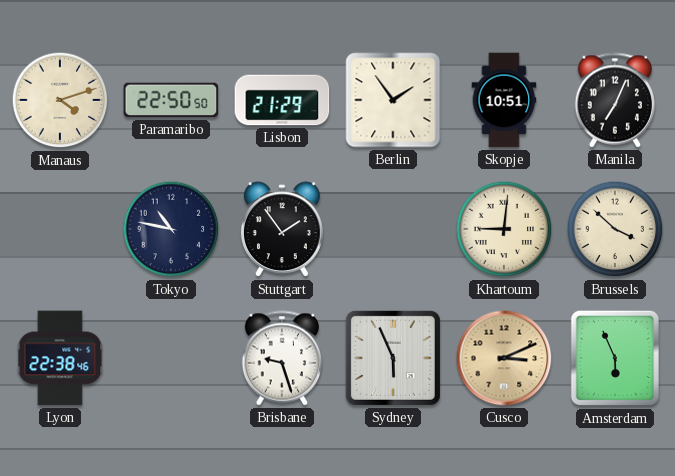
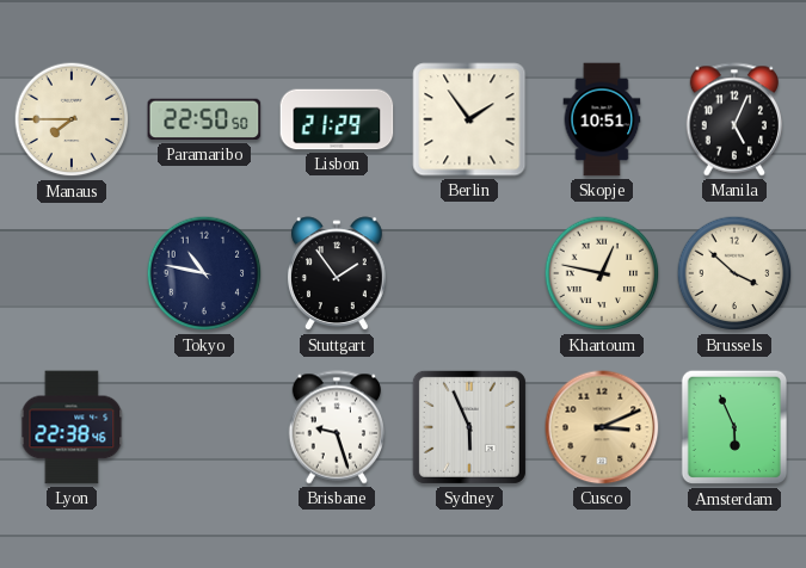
Manaus: 4:12 -> 7:45
Manila: 7:04 -> 5:04
Khartoum: 9:01 -> 12:47
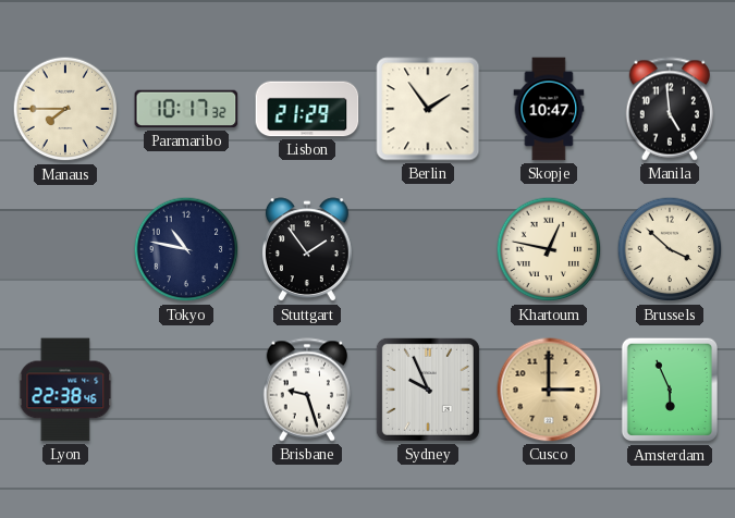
Paramaribo: 22:50 -> 10:17
Skopje: 10:51 -> 10:47
Manila: 5:04 -> 4:59
Sydney: 5:56 -> 9:56
Cusco: 3:11 -> 3:00
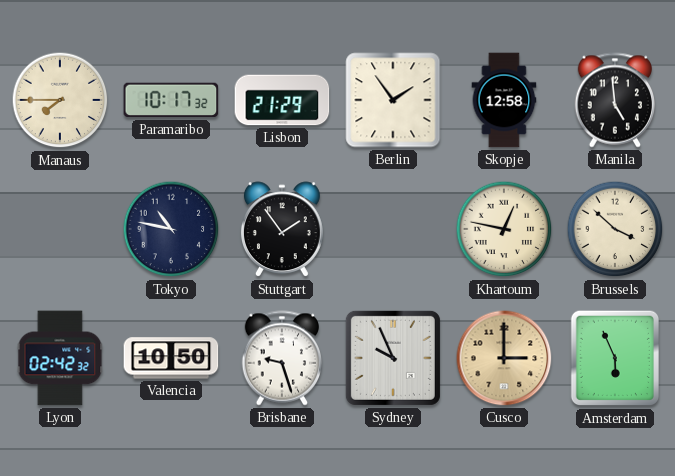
Skopje: 10:47 -> 12:58
Lyon: 22:38 -> 02:42
Valencia: none -> 10:50
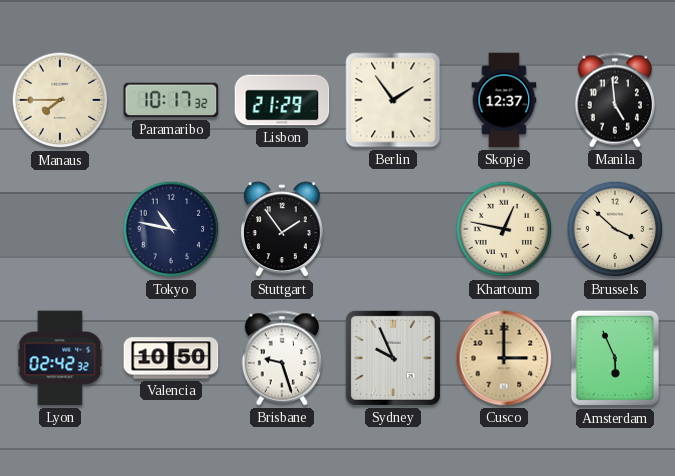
Skopje: 12:58 -> 12:37
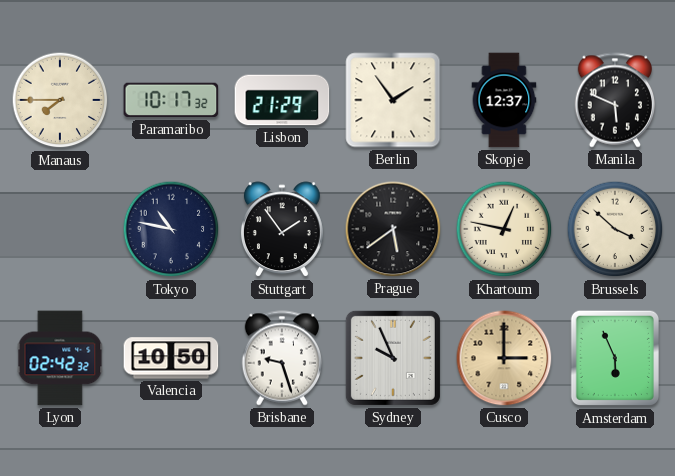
Manila: 4:59 -> 5:49
Prague: none -> 5:39
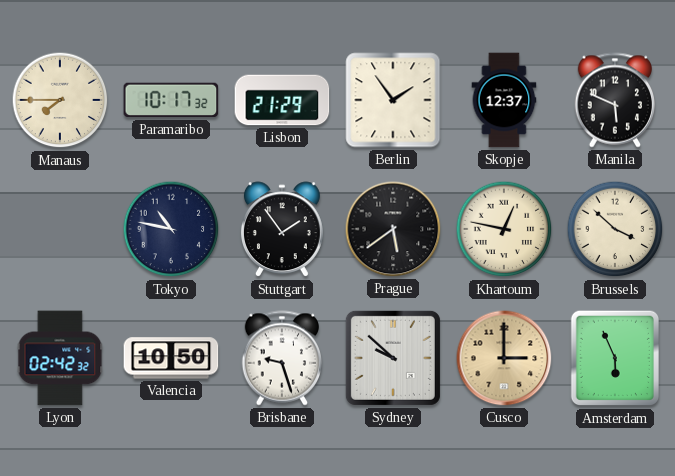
Sydney: 9:56 -> 9:52
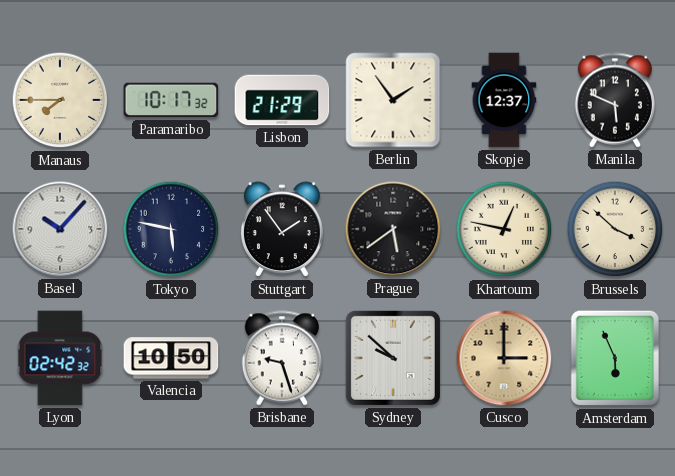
Basel: none -> 10:07
Tokyo: 10:47 -> 5:47
